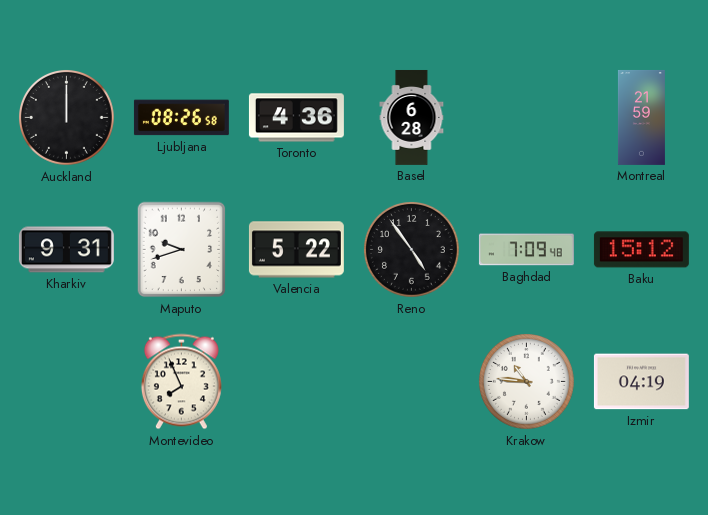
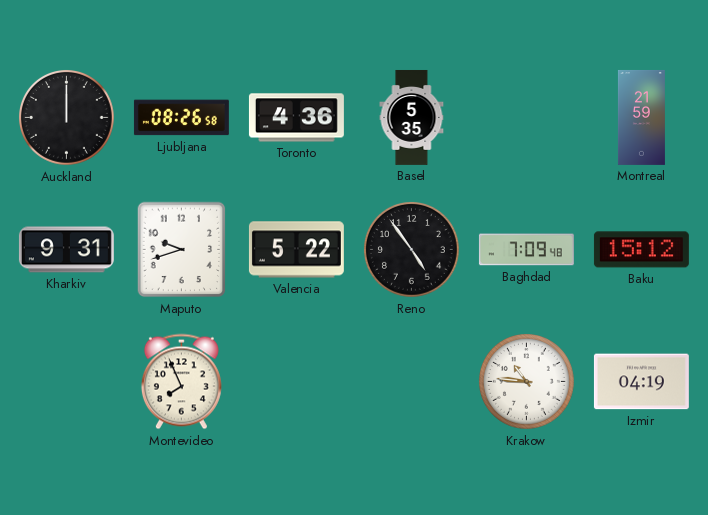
Basel: 6:28 -> 5:35
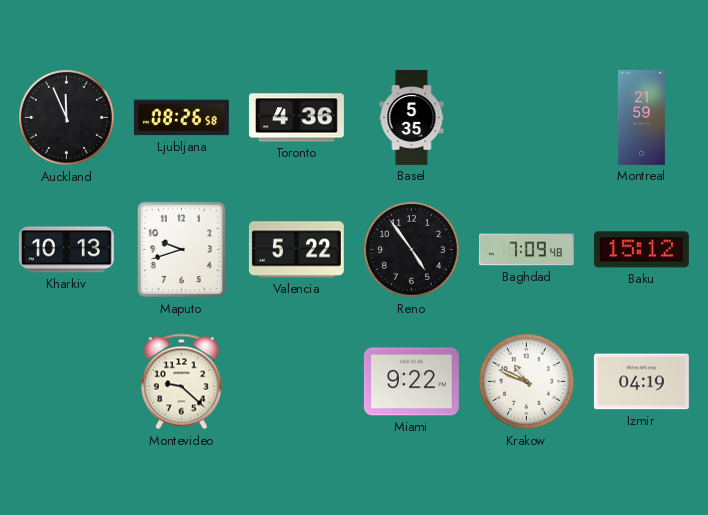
Auckland: 12:00 -> 11:56
Kharkiv: 9:31 -> 10:13
Montevideo: 7:56 -> 9:22
Miami: none -> 9:22
Krakow: 10:46 -> 10:49
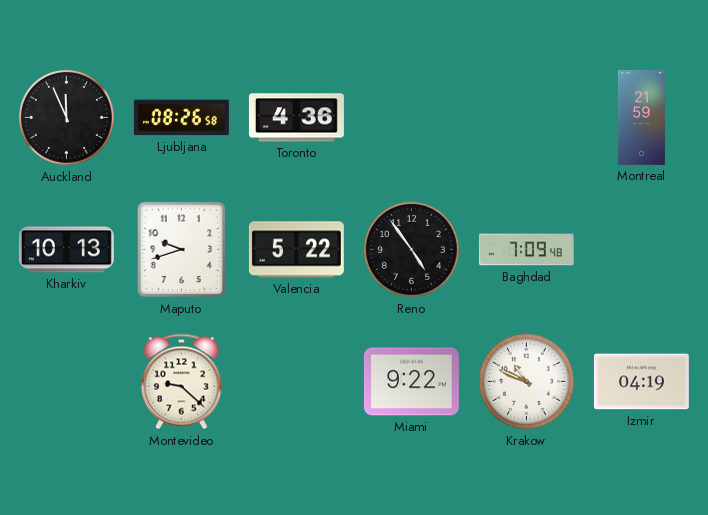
Basel: 5:35 -> none
Baku: 15:12 -> none
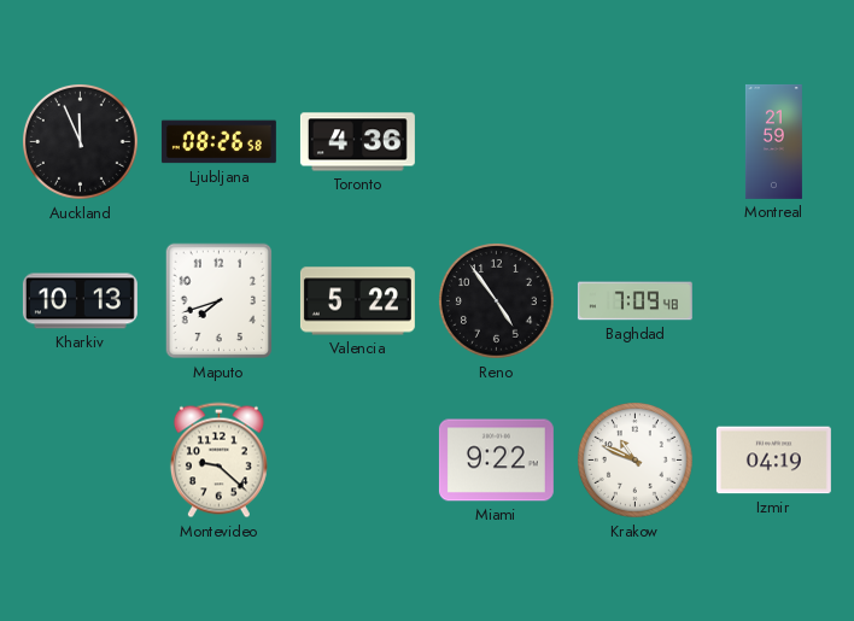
Maputo: 9:42 -> 7:42
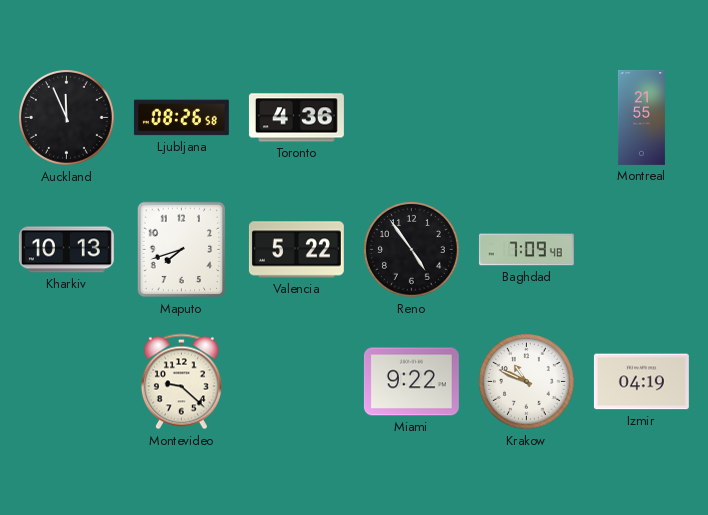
Montreal: 21:59 -> 21:55
